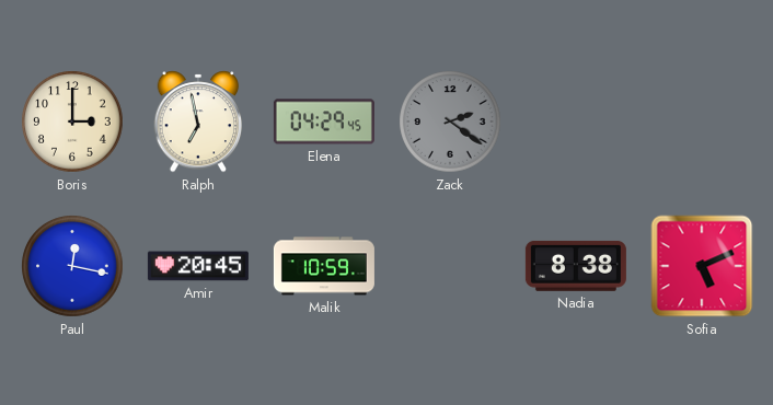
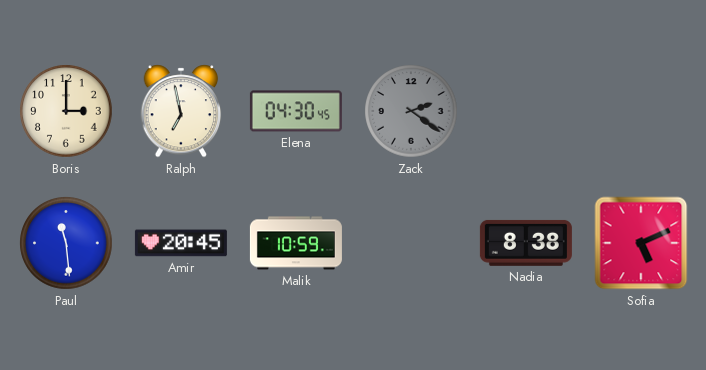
Elena: 04:29 -> 04:30
Paul: 12:17 -> 11:29
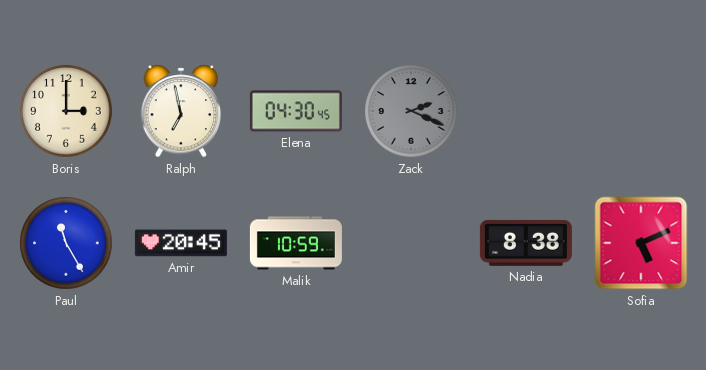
Zack: 2:21 -> 2:19
Paul: 11:29 -> 11:25
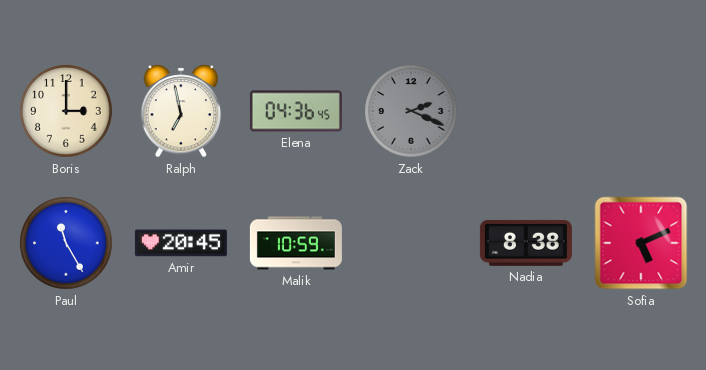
Elena: 04:30 -> 04:36
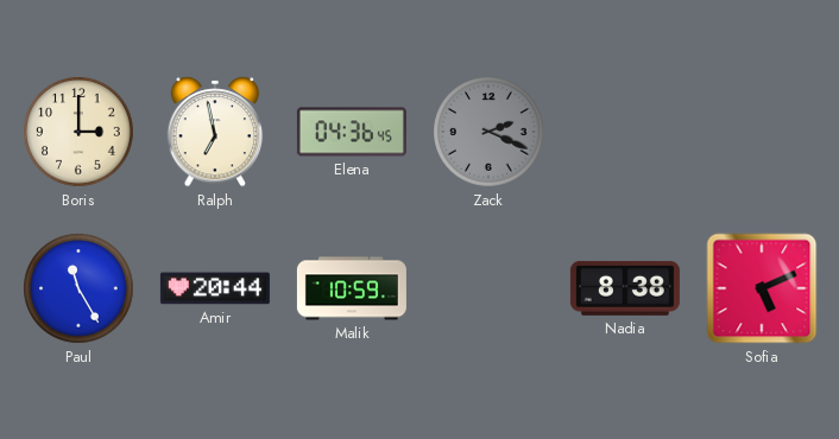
Amir: 20:45 -> 20:44
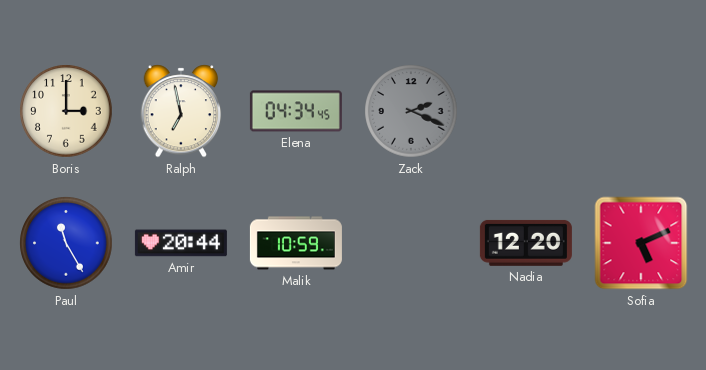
Elena: 04:36 -> 04:34
Nadia: 8:38 -> 12:20
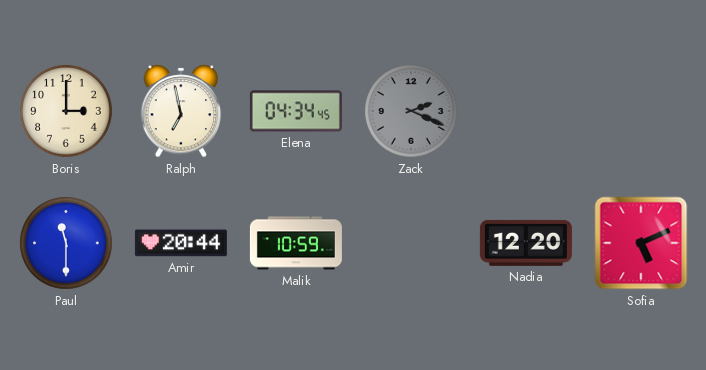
Paul: 11:25 -> 11:30
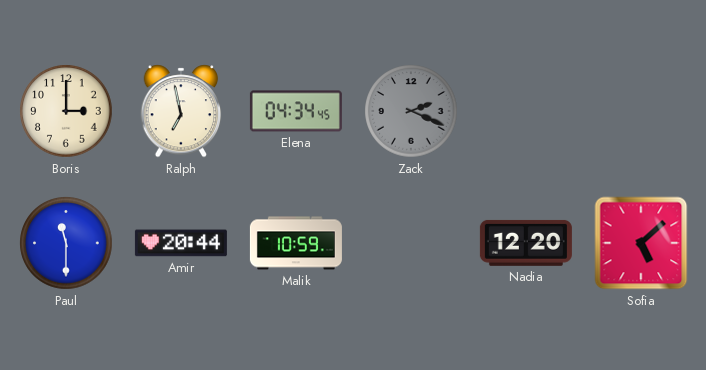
Sofia: 5:11 -> 5:08
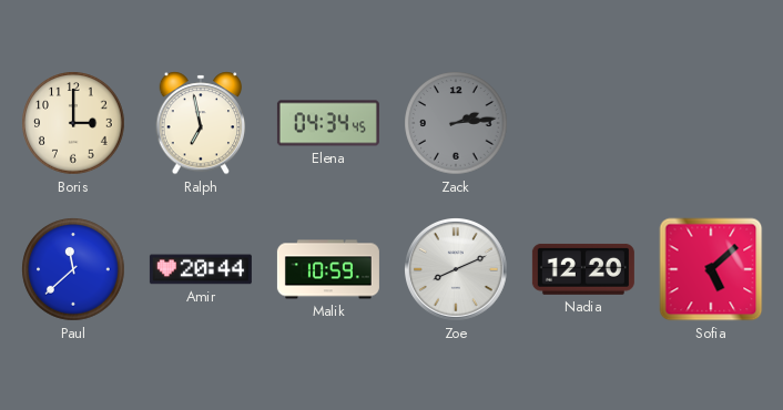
Zack: 2:19 -> 2:14
Paul: 11:30 -> 11:38
Zoe: none -> 8:11
